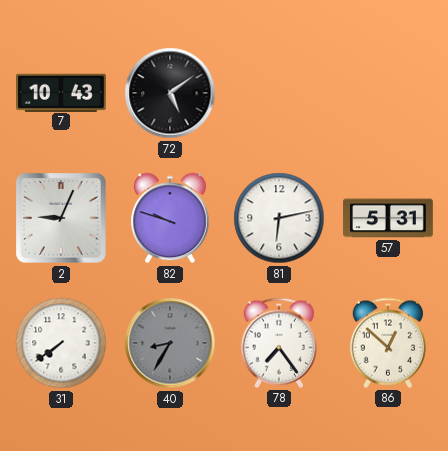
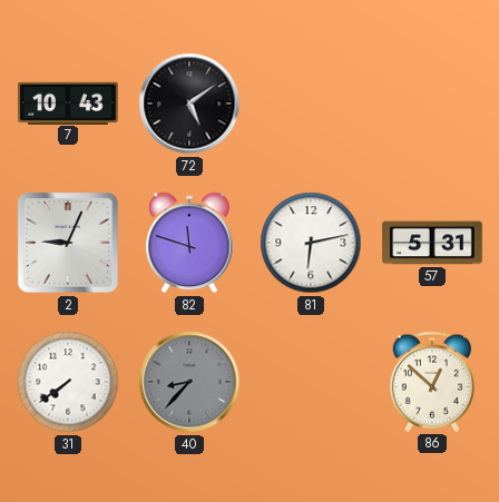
82: 9:48 -> 11:48
40: 8:35 -> 8:37
78: 7:24 -> none
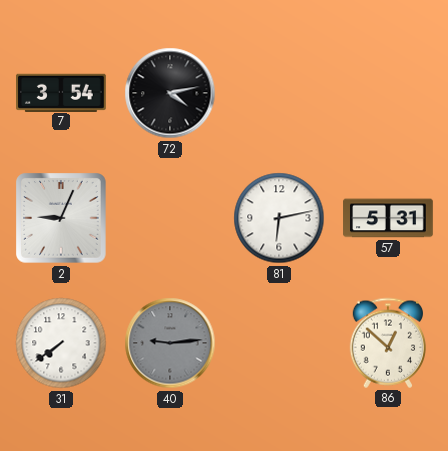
7: 10:43 -> 3:54
72: 5:09 -> 4:13
82: 11:48 -> none
40: 8:37 -> 9:14
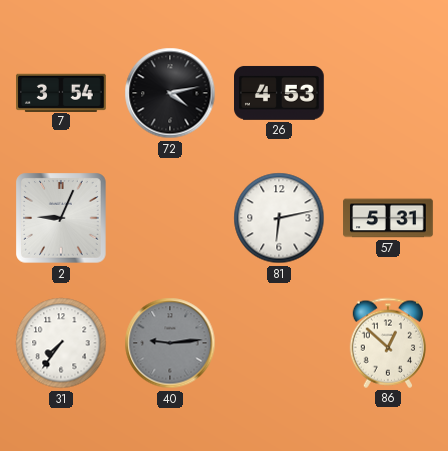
26: none -> 4:53
31: 7:39 -> 7:36
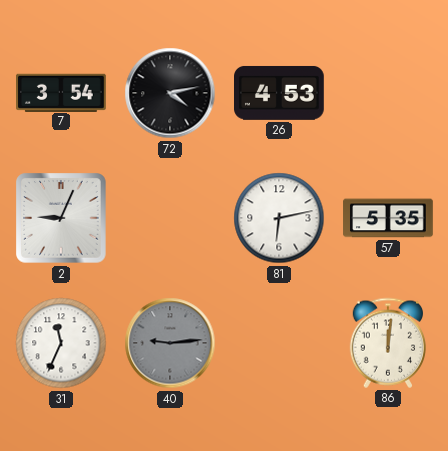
57: 5:31 -> 5:35
31: 7:36 -> 11:34
86: 12:52 -> 12:01
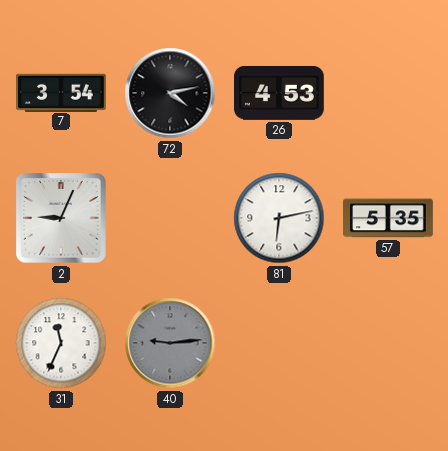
86: 12:01 -> none
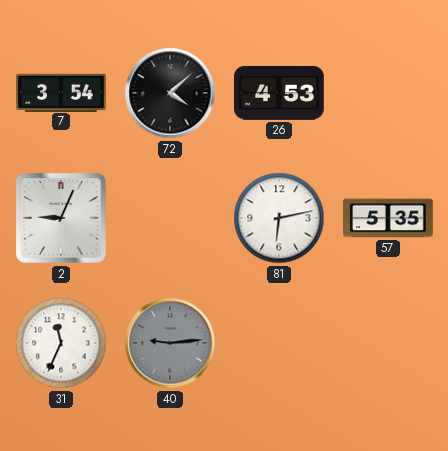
72: 4:13 -> 4:08
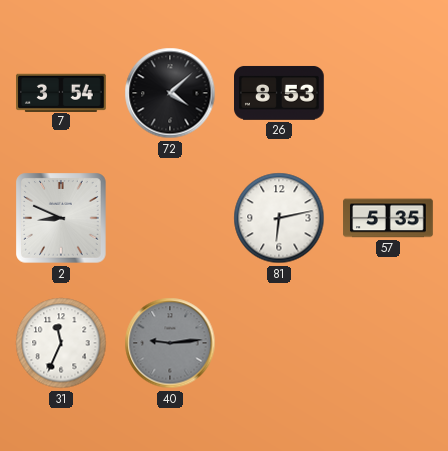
26: 4:53 -> 8:53
2: 9:04 -> 8:49
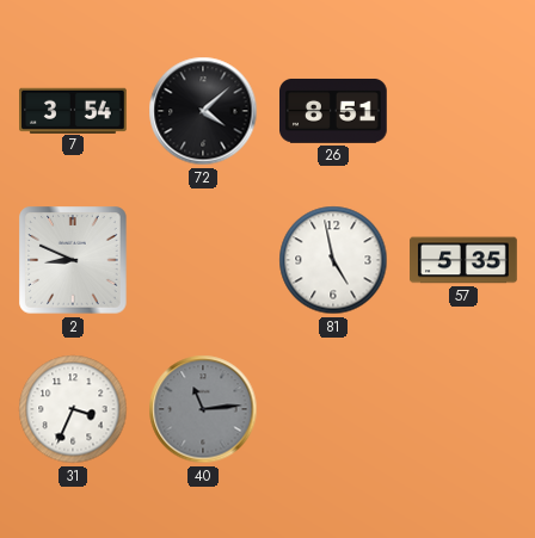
26: 8:53 -> 8:51
81: 6:13 -> 4:58
31: 11:34 -> 3:34
40: 9:14 -> 11:14
